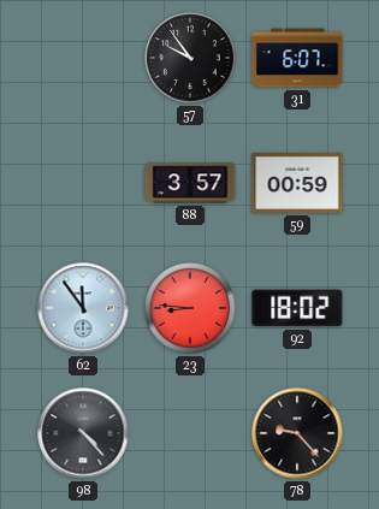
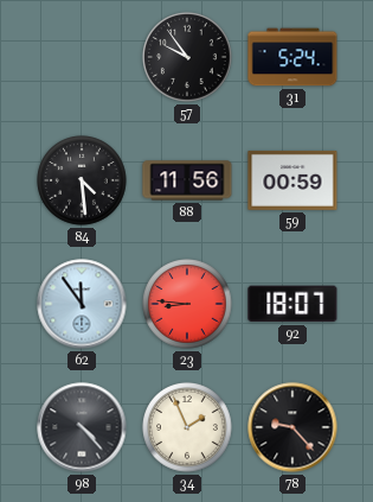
31: 6:07 -> 5:24
84: none -> 4:29
88: 3:57 -> 11:56
92: 18:02 -> 18:07
34: none -> 1:56
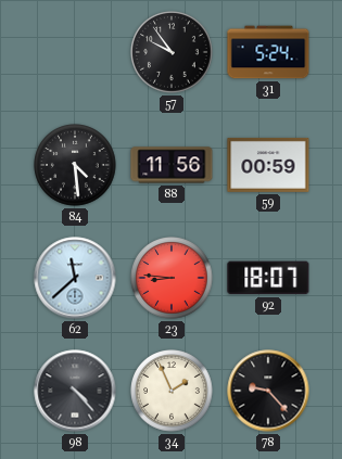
62: 11:54 -> 11:38
